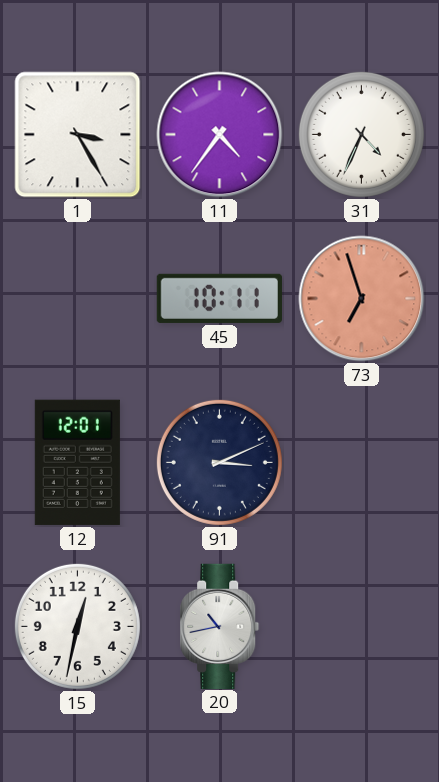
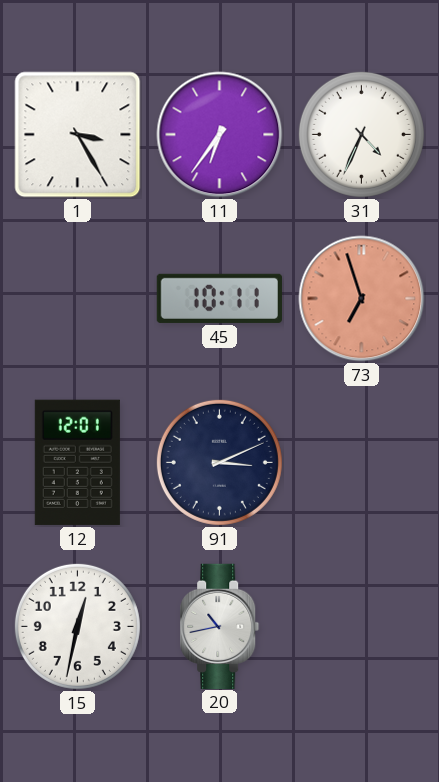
11: 4:36 -> 6:36
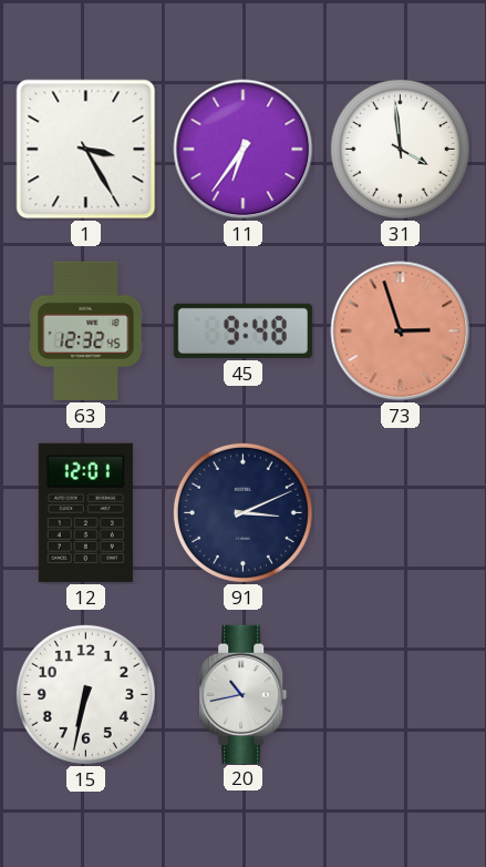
31: 4:34 -> 3:59
63: none -> 12:32
45: 10:11 -> 9:48
73: 6:57 -> 2:57
15: 12:32 -> 6:32
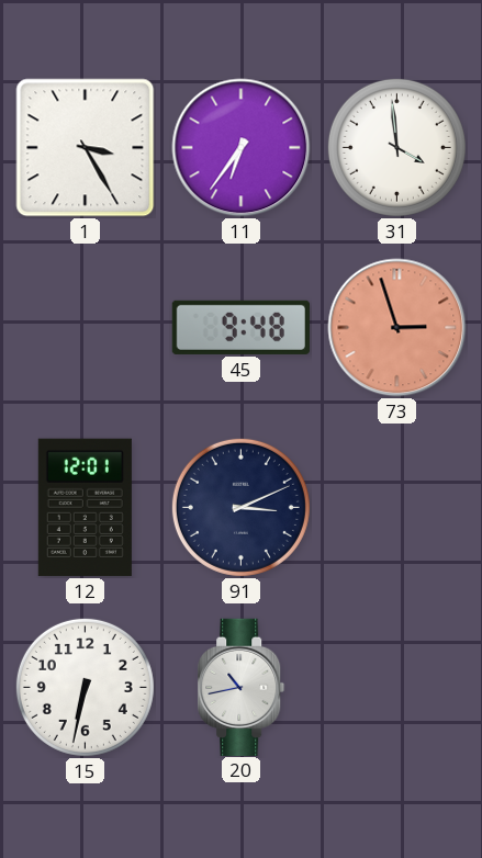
63: 12:32 -> none
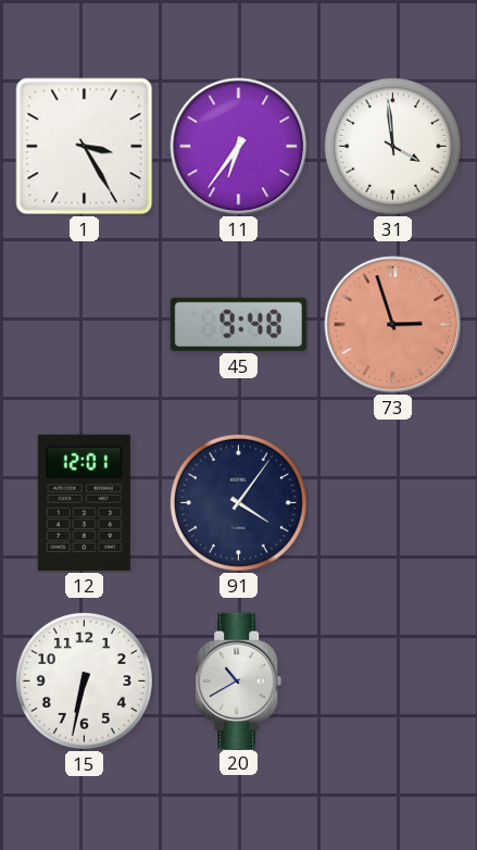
91: 3:11 -> 4:06
20: 10:43 -> 10:40
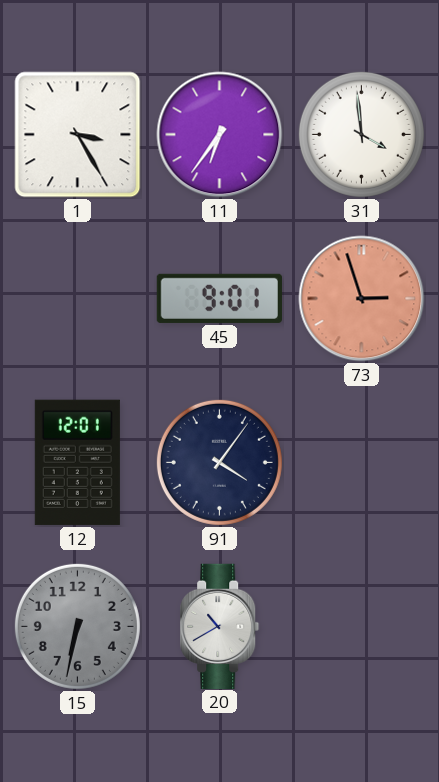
45: 9:48 -> 9:01
15 dial: white -> grey
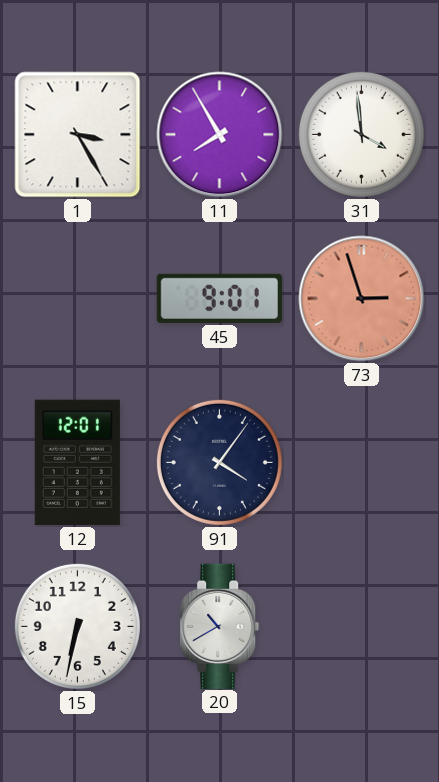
11: 6:36 -> 7:55
15 dial: grey -> white
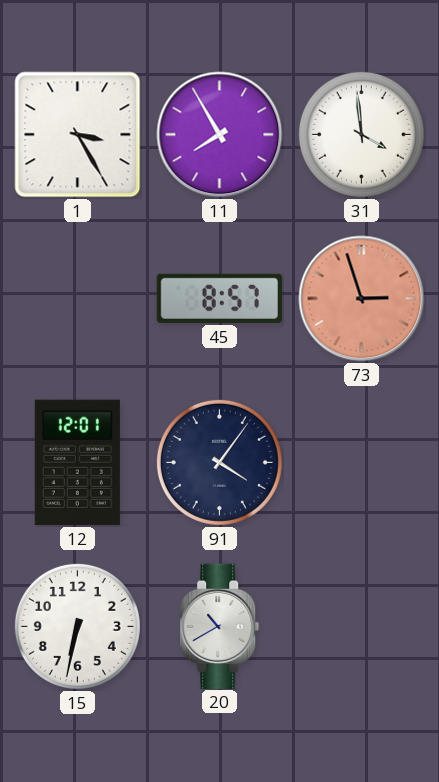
45: 9:01 -> 8:57
